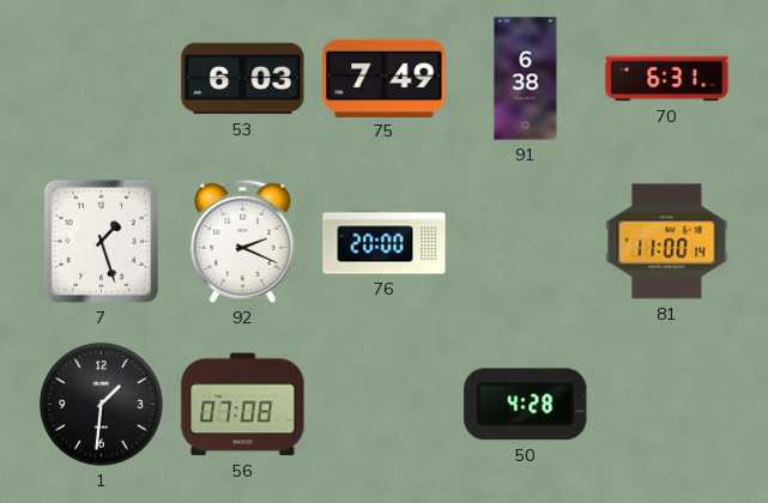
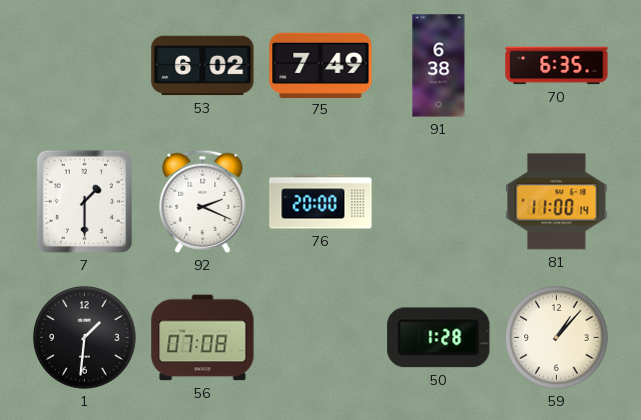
53: 6:03 -> 6:02
70: 6:31 -> 6:35
7: 1:27 -> 1:30
50: 4:28 -> 1:28
59: none -> 1:07
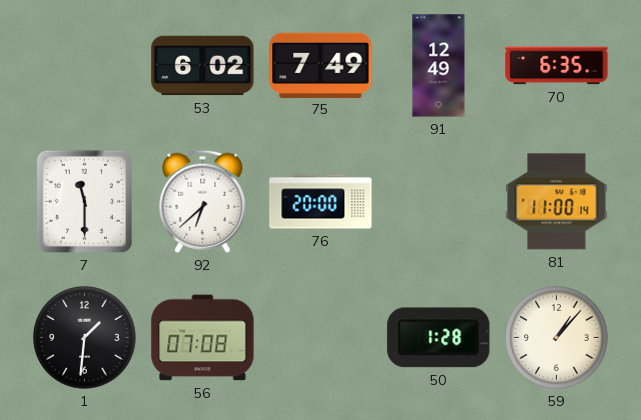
91: 6:38 -> 12:49
7: 1:30 -> 11:30
92: 2:19 -> 6:38
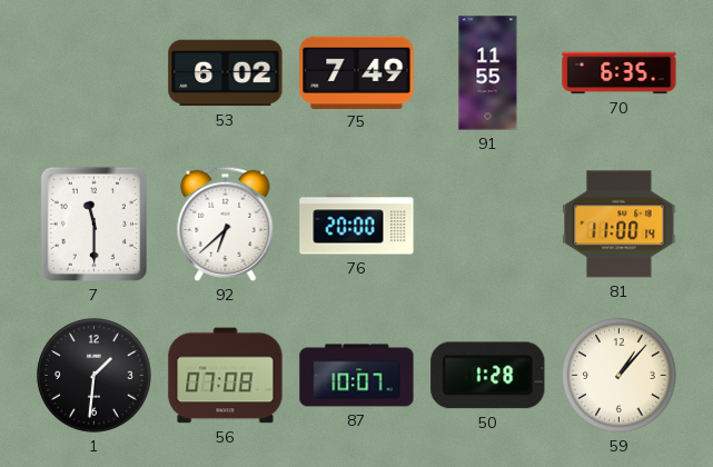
91: 12:49 -> 11:55
87: none -> 10:07
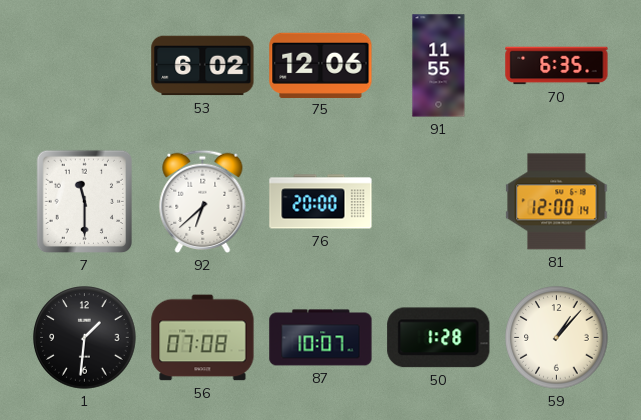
75: 7:49 -> 12:06
81: 11:00 -> 12:00
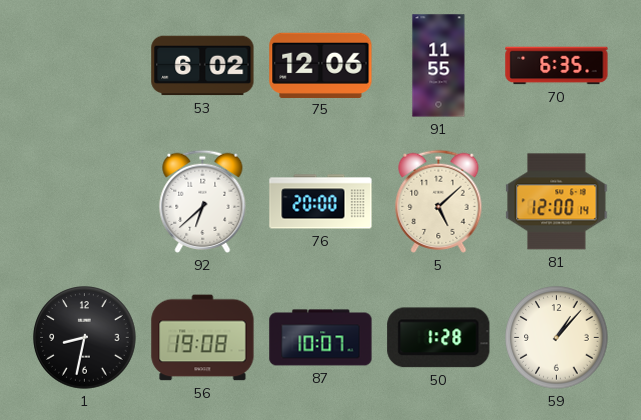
7: 11:30 -> none
5: none -> 5:08
1: 1:31 -> 8:32
56: 07:08 -> 19:08
